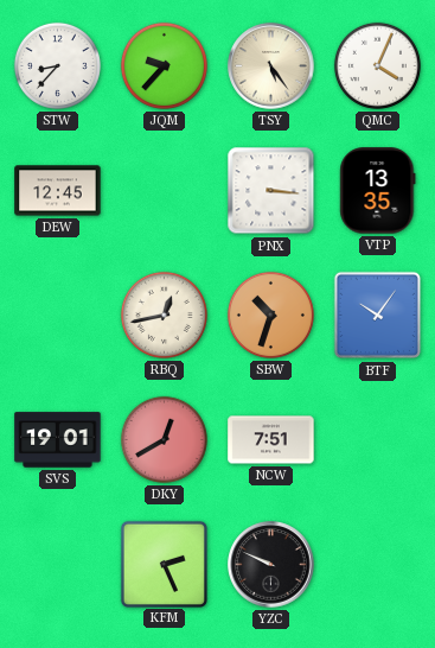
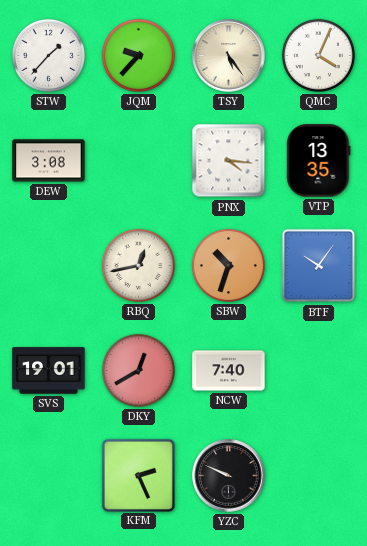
STW: 8:37 -> 1:37
DEW: 12:45 -> 3:08
PNX: 3:16 -> 4:16
NCW: 7:51 -> 7:40
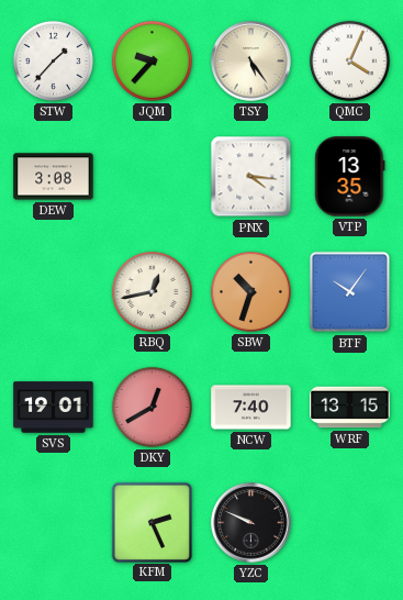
WRF: none -> 13:15
